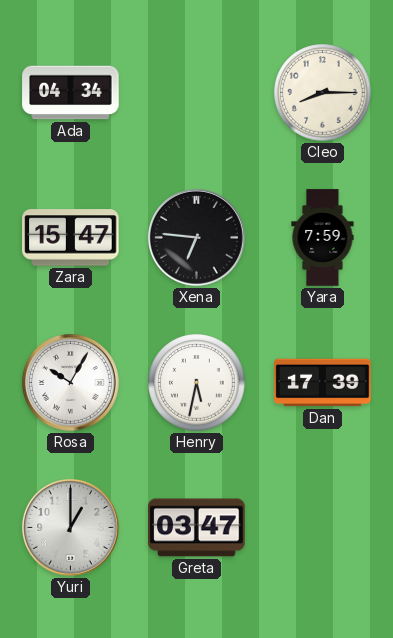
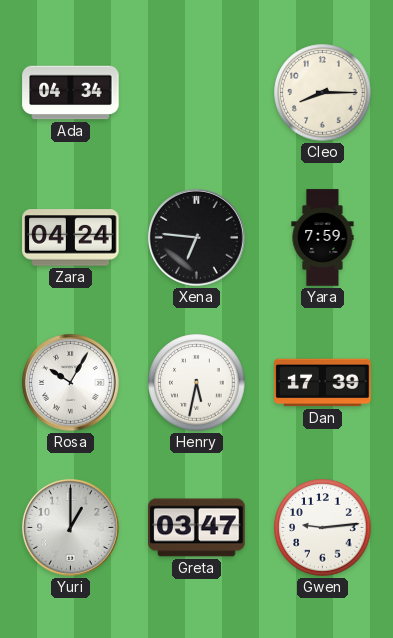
Zara: 15:47 -> 04:24
Gwen: none -> 9:14
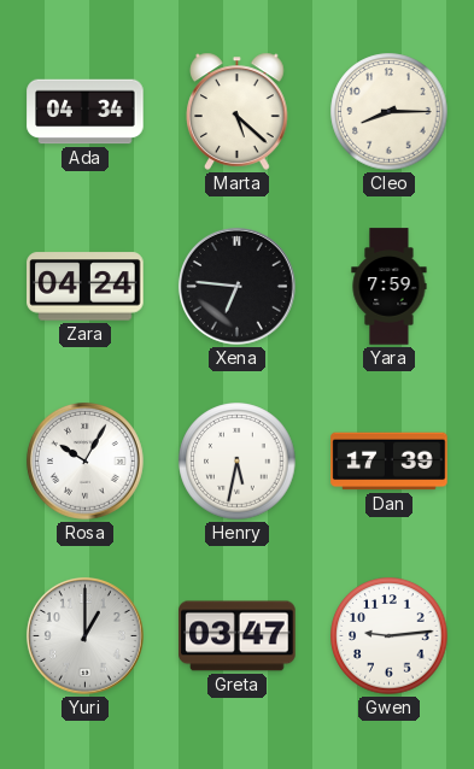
Marta: none -> 5:22
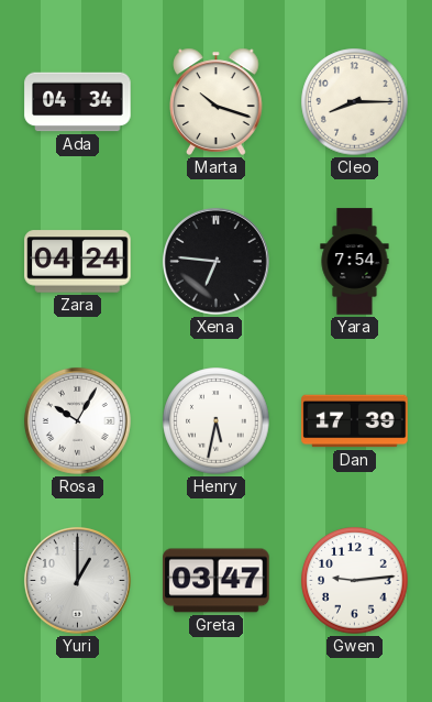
Marta: 5:22 -> 10:18
Yara: 7:59 -> 7:54
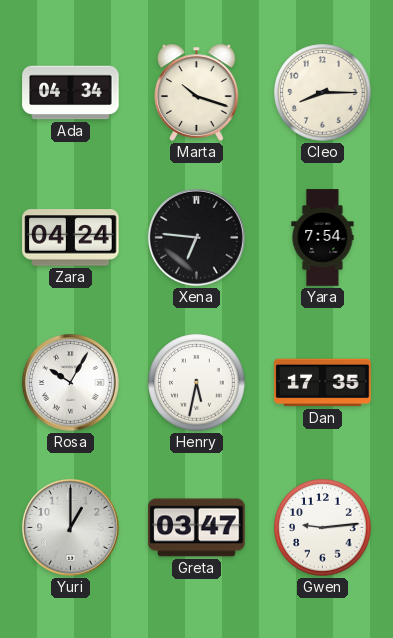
Dan: 17:39 -> 17:35
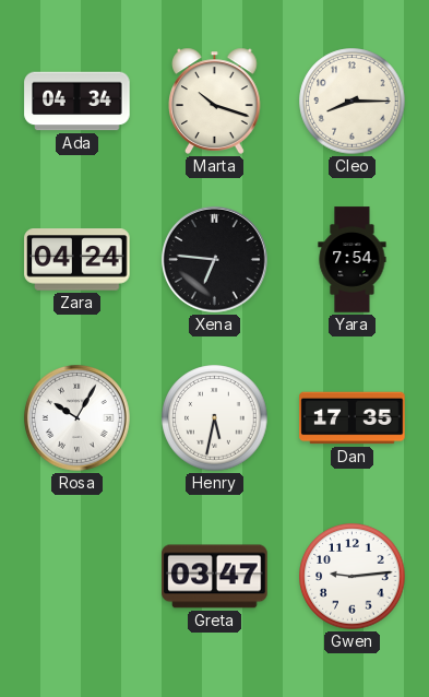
Yuri: 1:00 -> none
